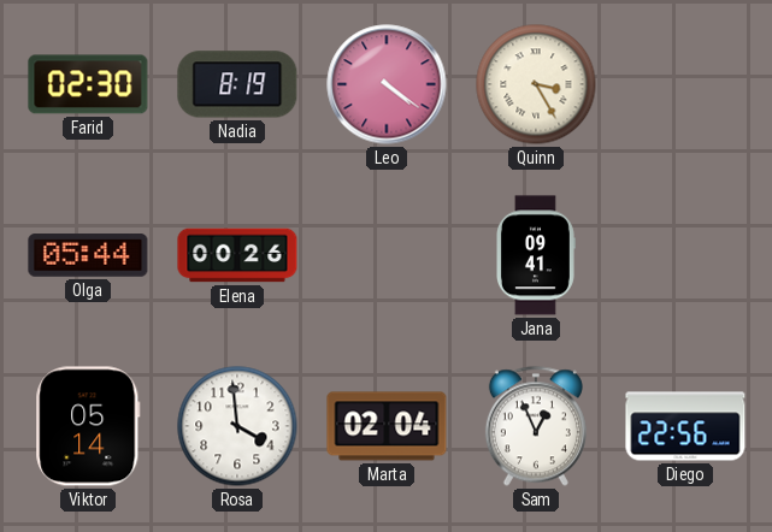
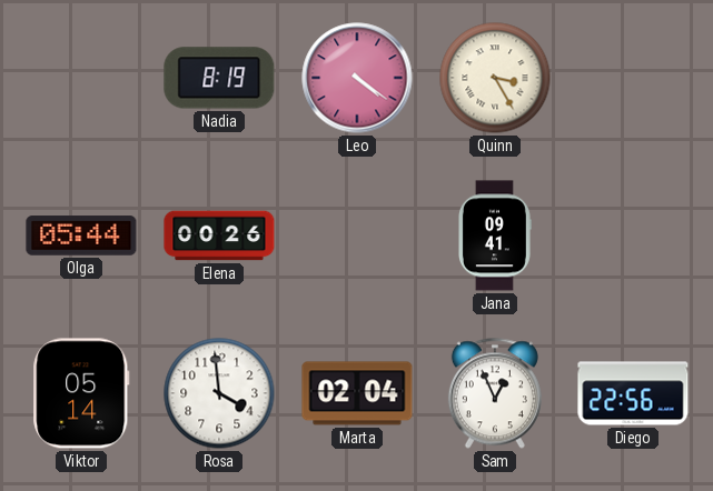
Farid: 02:30 -> none
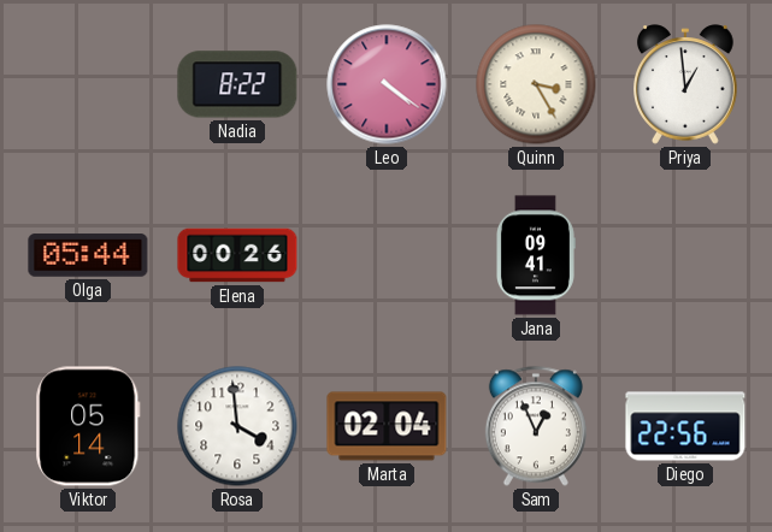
Nadia: 8:19 -> 8:22
Priya: none -> 12:59
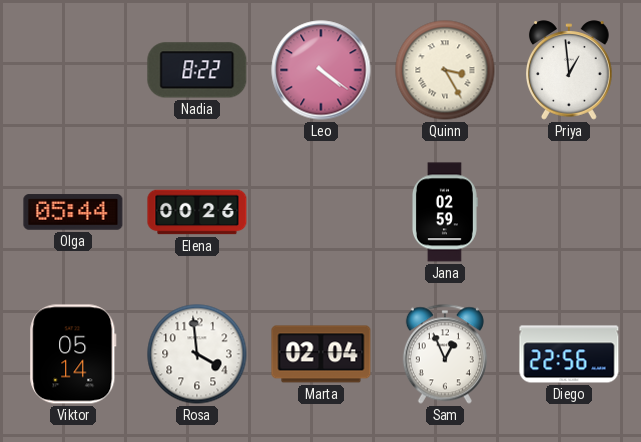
Jana: 09:41 -> 02:59
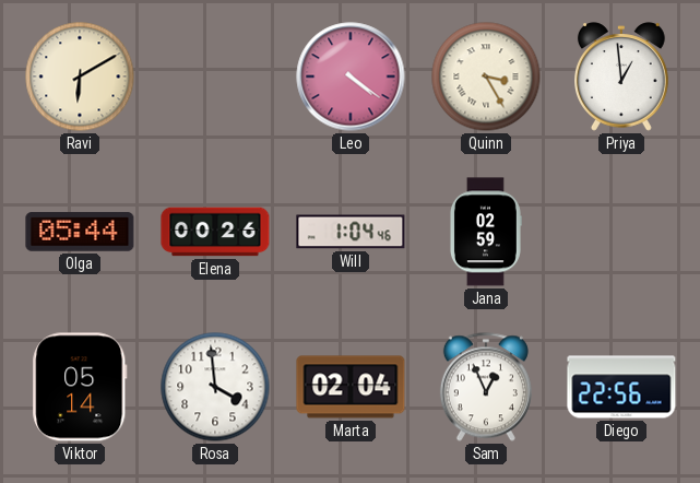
Ravi: none -> 6:10
Nadia: 8:22 -> none
Will: none -> 1:04
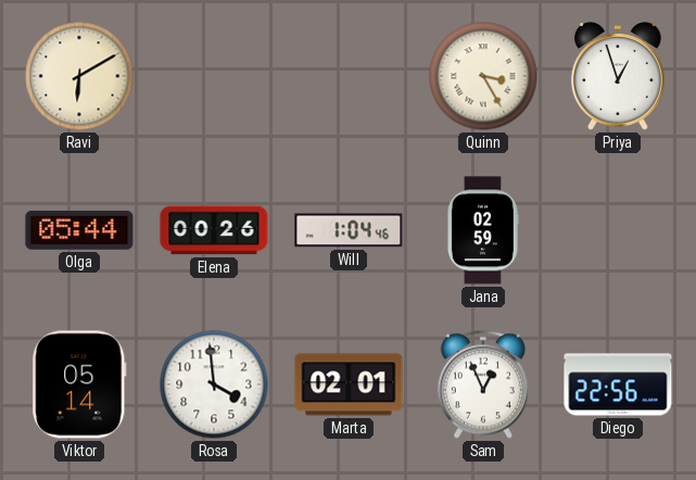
Leo: 4:21 -> none
Priya: 12:59 -> 12:57
Marta: 02:04 -> 02:01
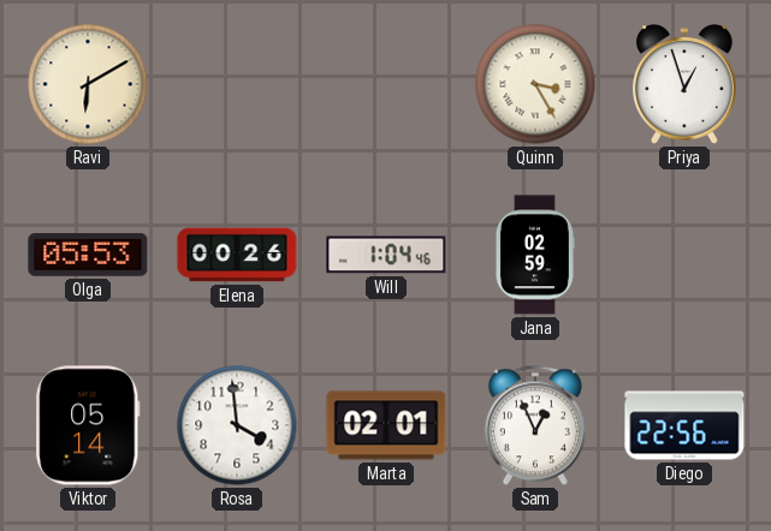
Olga: 05:44 -> 05:53
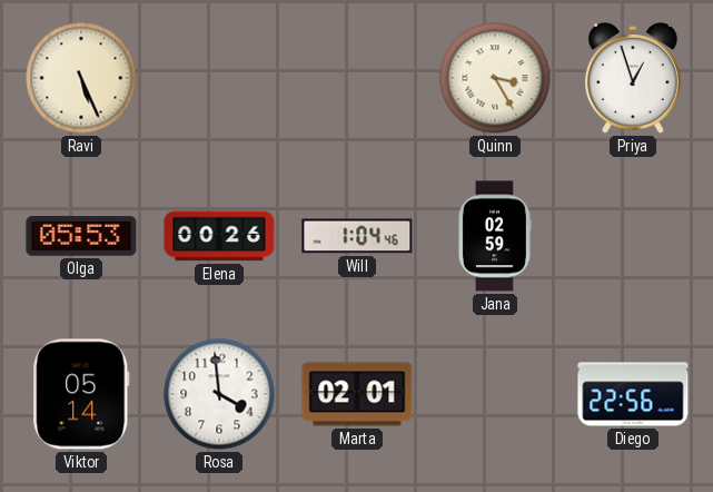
Ravi: 6:10 -> 5:26
Sam: 12:56 -> none
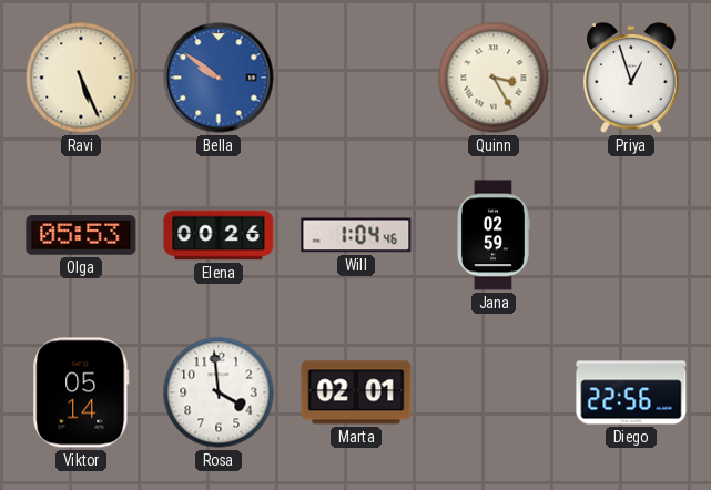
Bella: none -> 9:51
